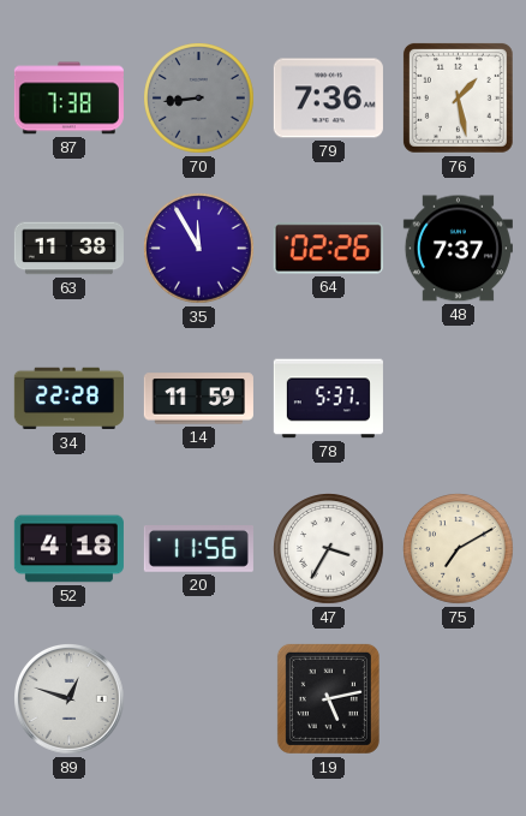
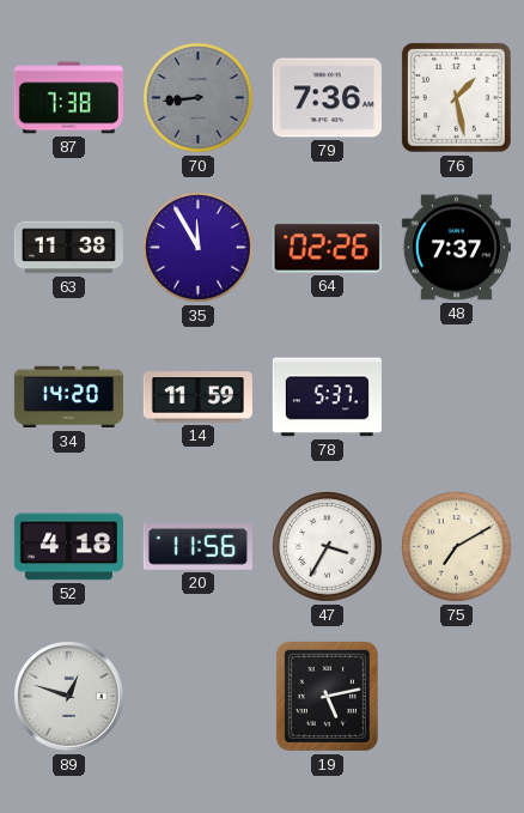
34: 22:28 -> 14:20
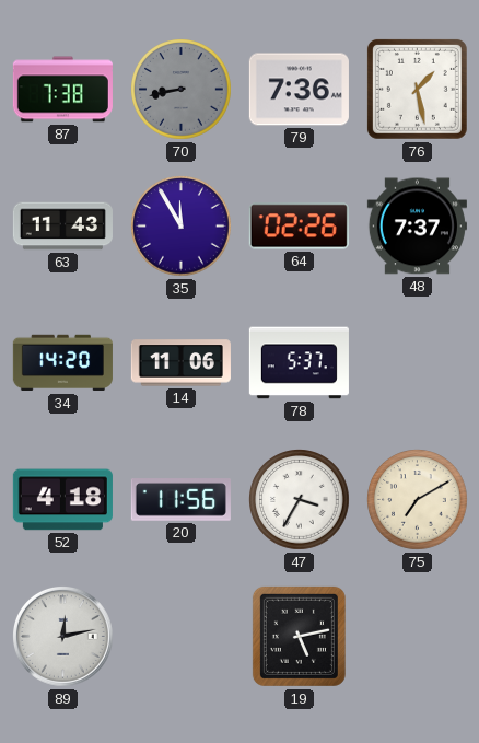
70: 8:44 -> 8:43
63: 11:38 -> 11:43
14: 11:59 -> 11:06
89: 12:48 -> 12:13
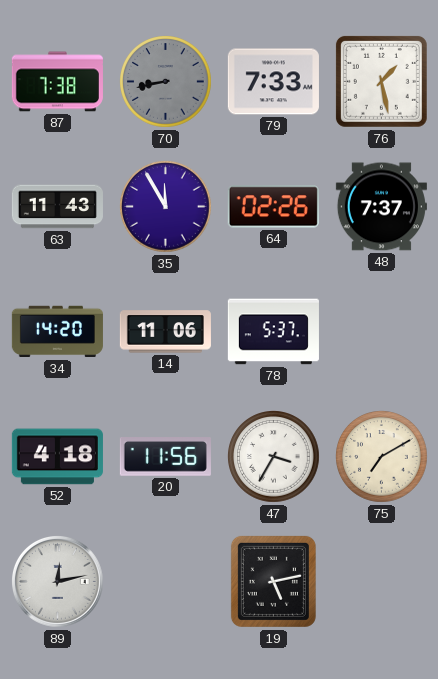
79: 7:36 -> 7:33
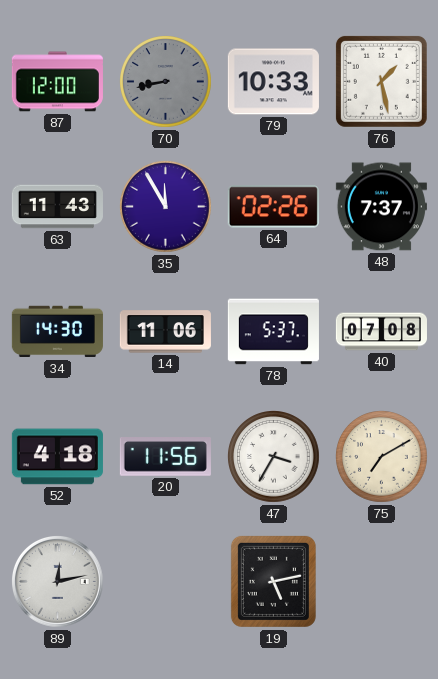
87: 7:38 -> 12:00
79: 7:33 -> 10:33
34: 14:20 -> 14:30
40: none -> 07:08
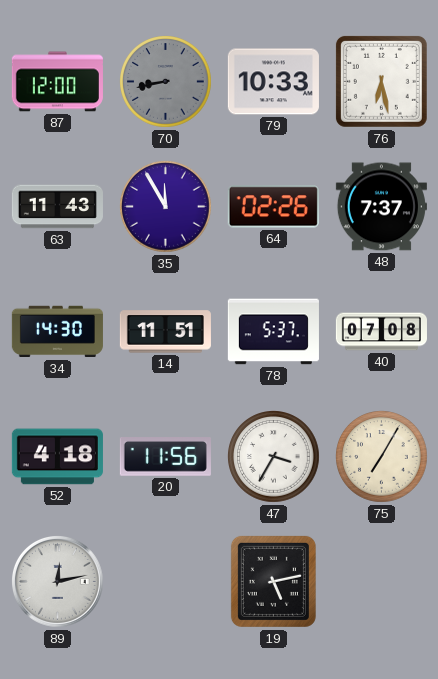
76: 1:28 -> 6:28
14: 11:06 -> 11:51
75: 7:10 -> 7:05
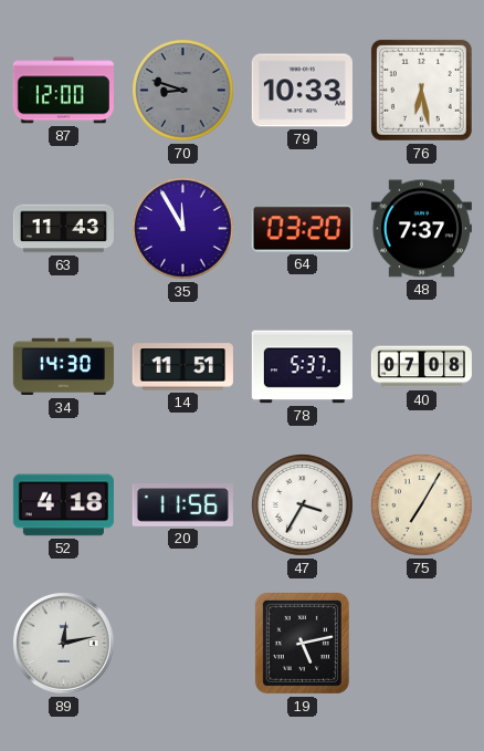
70: 8:43 -> 8:48
64: 02:26 -> 03:20
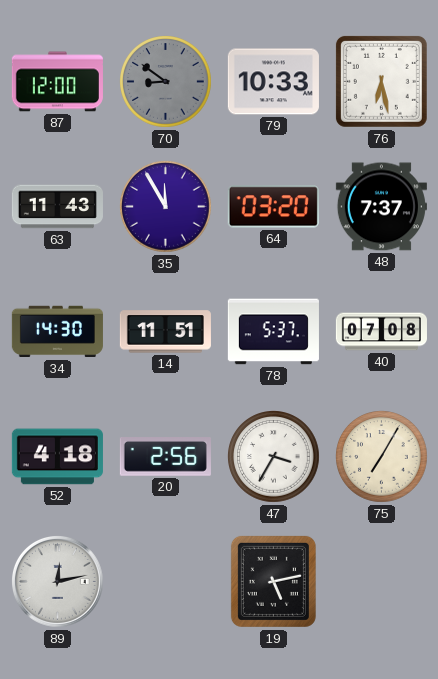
70: 8:48 -> 8:51
20: 11:56 -> 2:56
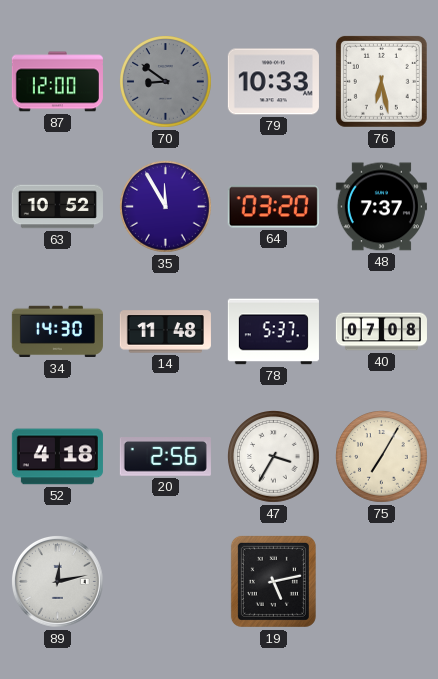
63: 11:43 -> 10:52
14: 11:51 -> 11:48
